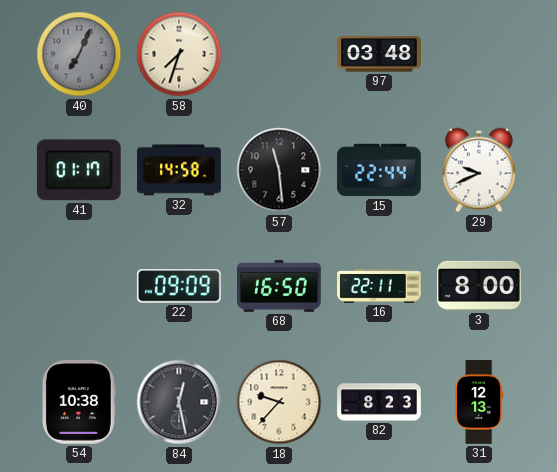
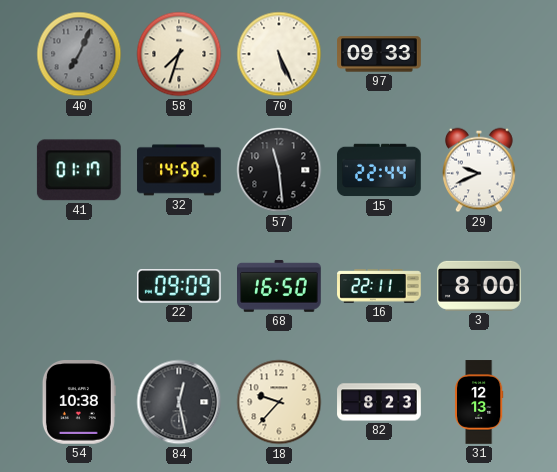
70: none -> 5:26
97: 03:48 -> 09:33
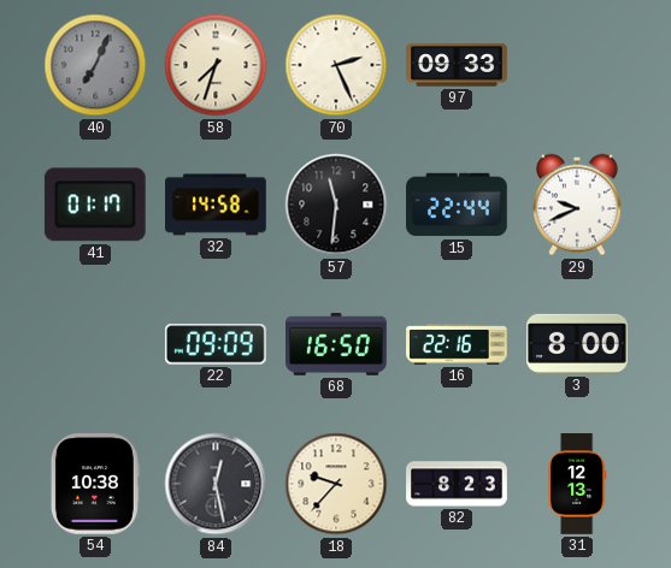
70: 5:26 -> 2:26
57: 11:29 -> 11:31
16: 22:11 -> 22:16
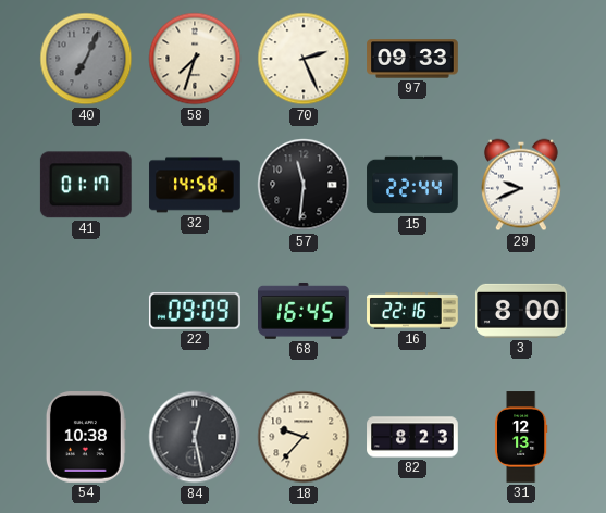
68: 16:50 -> 16:45
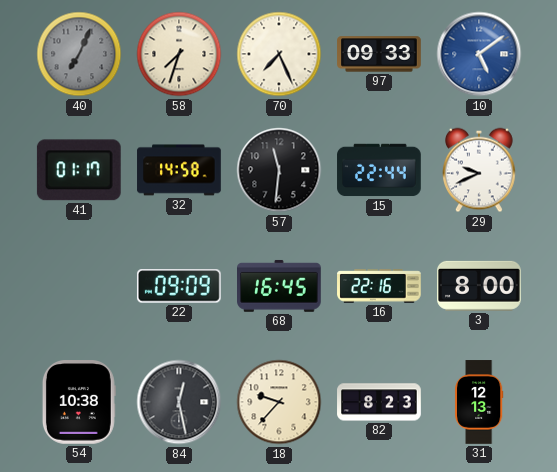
70: 2:26 -> 7:26
10: none -> 5:09
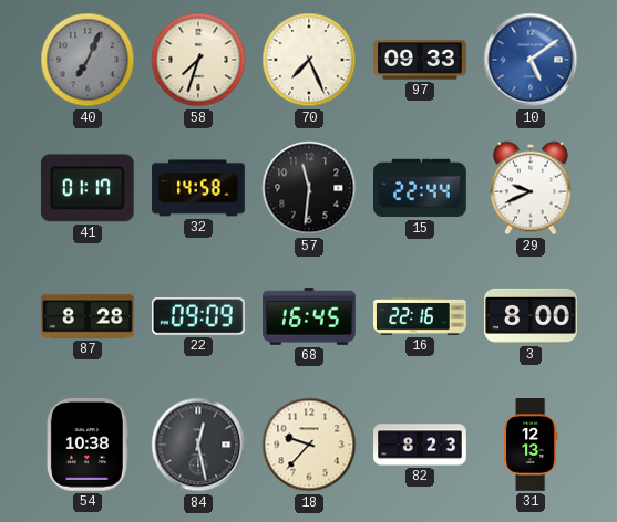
87: none -> 8:28
